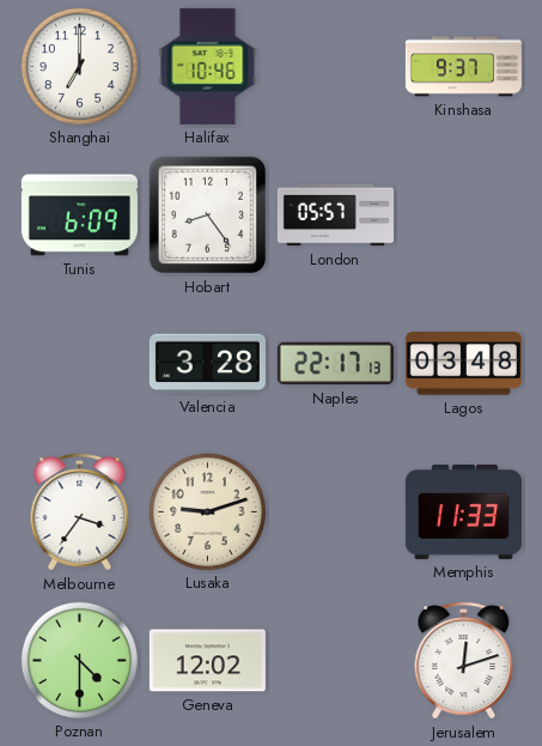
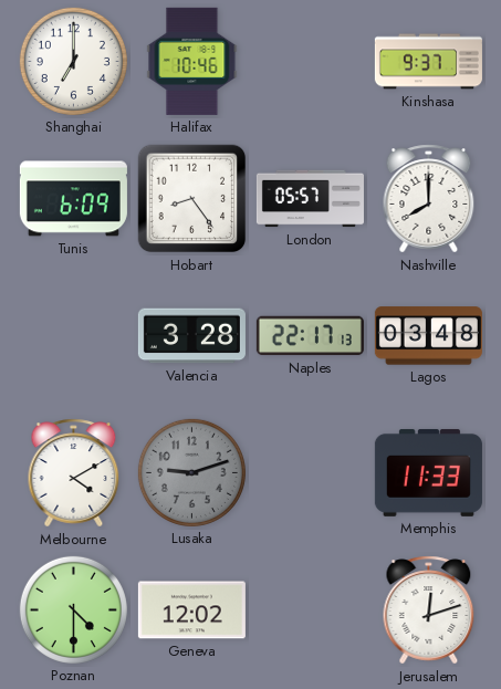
Nashville: none -> 8:00
Melbourne: 3:36 -> 4:10
Lusaka dial: cream -> grey
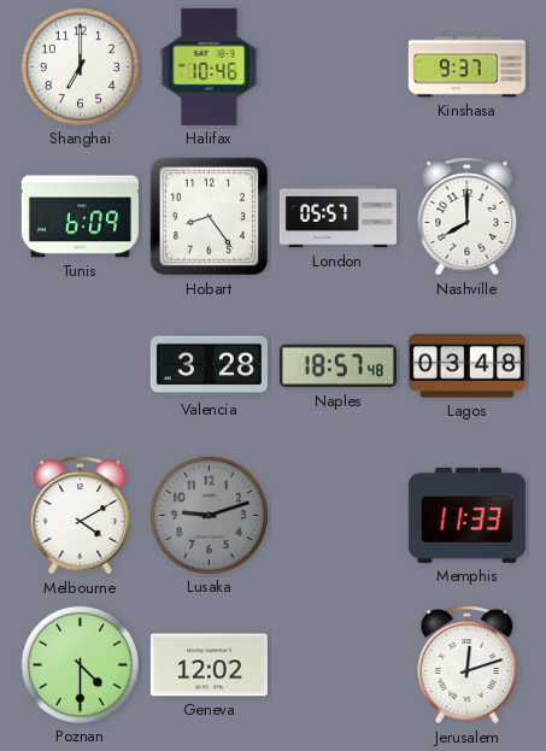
Naples: 22:17 -> 18:57
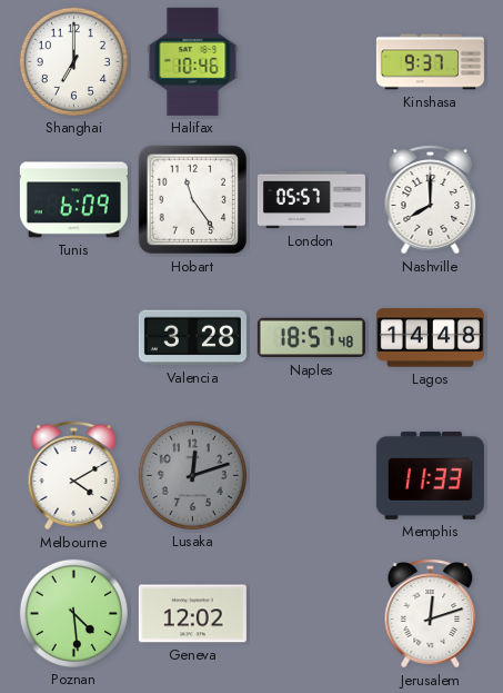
Hobart: 8:24 -> 11:24
Lagos: 03:48 -> 14:48
Lusaka: 9:12 -> 12:12
Poznan: 4:30 -> 4:29
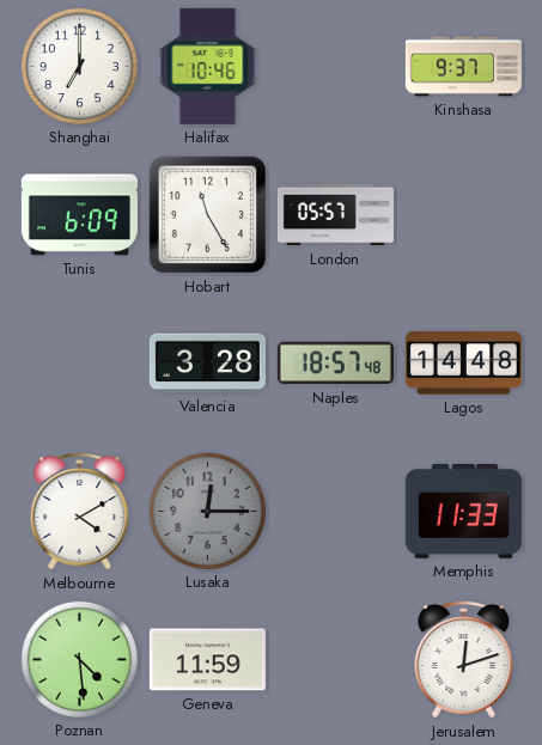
Hobart: 11:24 -> 11:25
Nashville: 8:00 -> none
Lusaka: 12:12 -> 12:15
Geneva: 12:02 -> 11:59
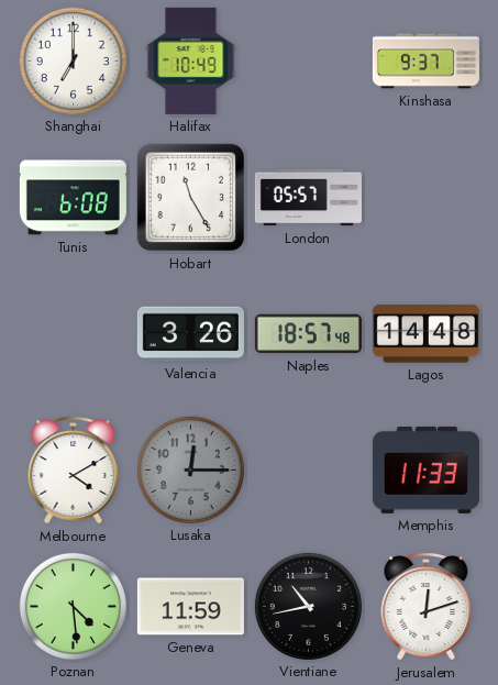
Halifax: 10:46 -> 10:49
Tunis: 6:09 -> 6:08
Valencia: 3:28 -> 3:26
Vientiane: none -> 10:43
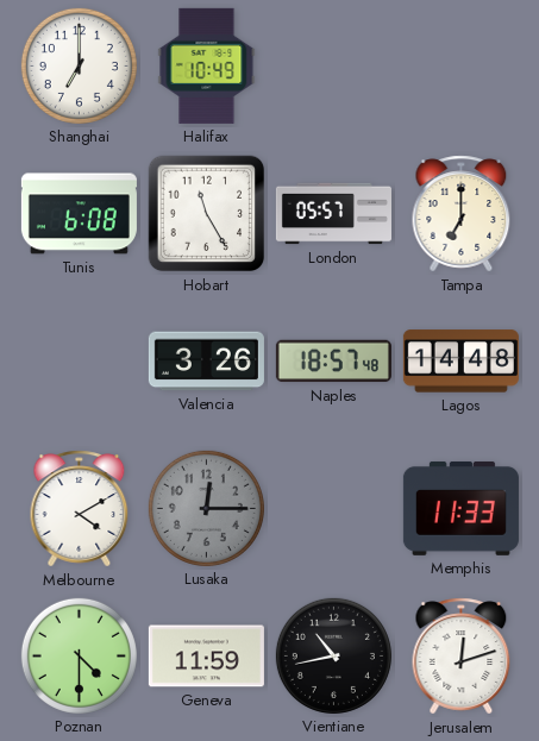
Kinshasa: 9:37 -> none
Tampa: none -> 7:00
Poznan: 4:29 -> 4:30
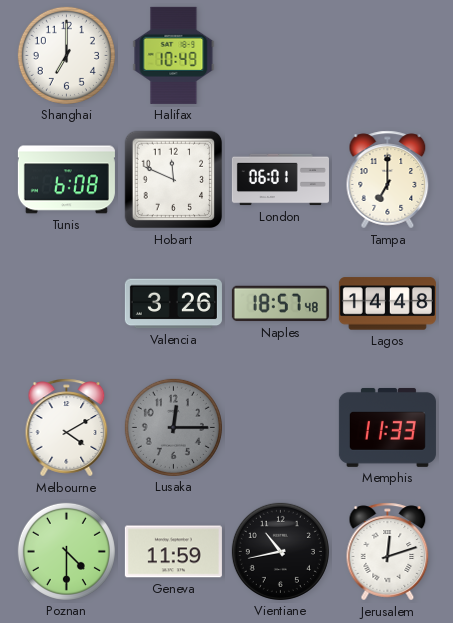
Hobart: 11:25 -> 11:49
London: 05:57 -> 06:01
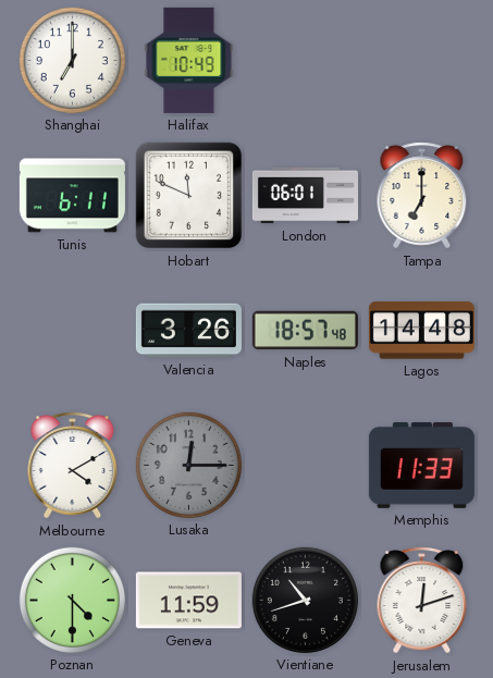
Tunis: 6:08 -> 6:11
Vientiane: 10:43 -> 10:42
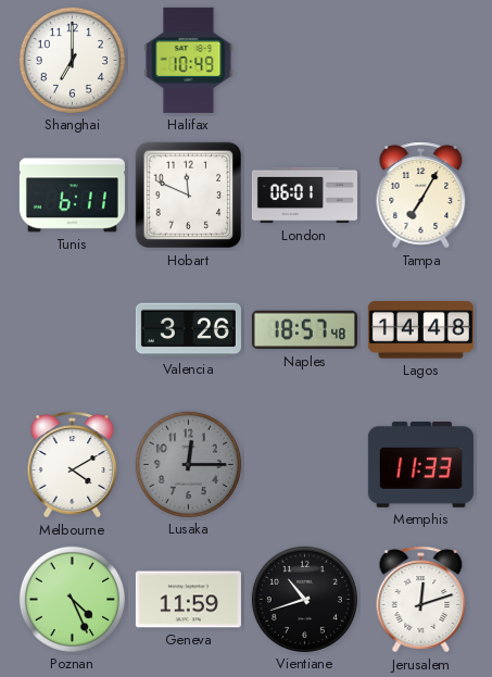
Tampa: 7:00 -> 7:05
Poznan: 4:30 -> 4:26
